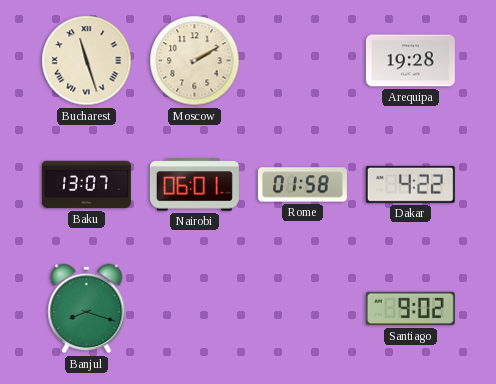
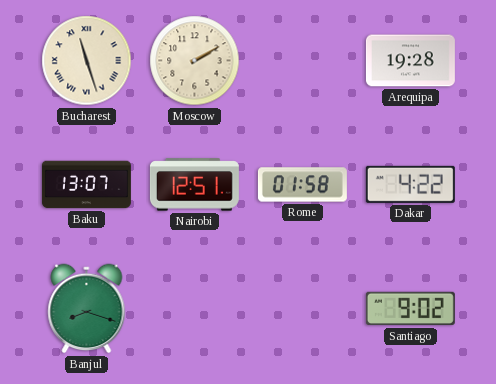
Nairobi: 06:01 -> 12:51
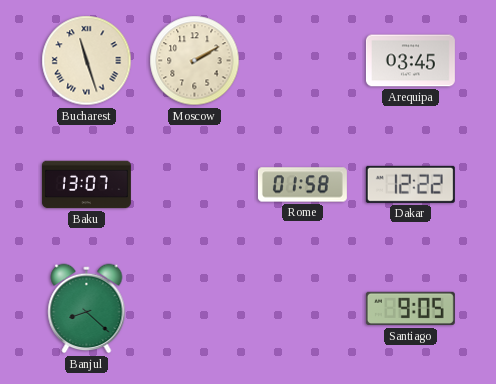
Arequipa: 19:28 -> 03:45
Nairobi: 12:51 -> none
Dakar: 4:22 -> 12:22
Banjul: 8:18 -> 8:22
Santiago: 9:02 -> 9:05
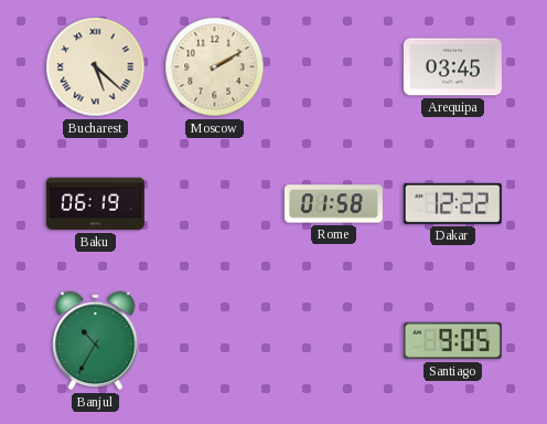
Bucharest: 11:27 -> 5:22
Baku: 13:07 -> 06:19
Banjul: 8:22 -> 10:35
